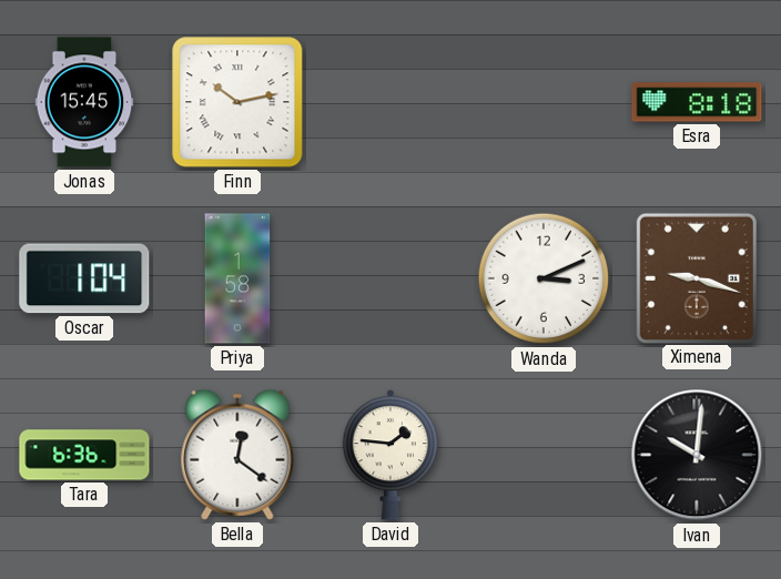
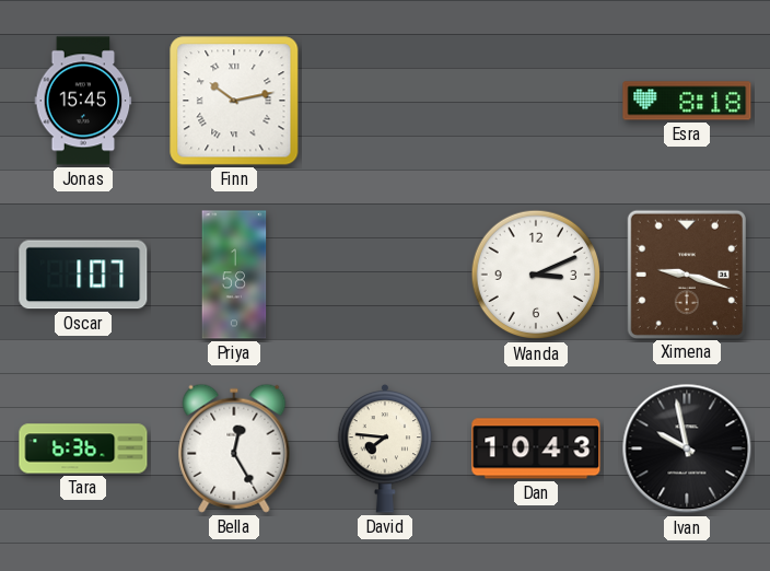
Oscar: 1:04 -> 1:07
Bella: 12:21 -> 12:25
David: 1:46 -> 7:46
Dan: none -> 10:43
Ivan: 10:01 -> 9:58
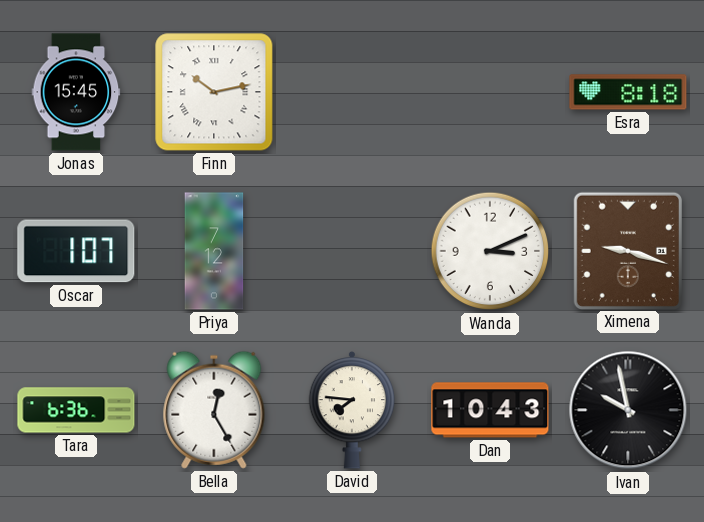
Priya: 1:58 -> 7:12
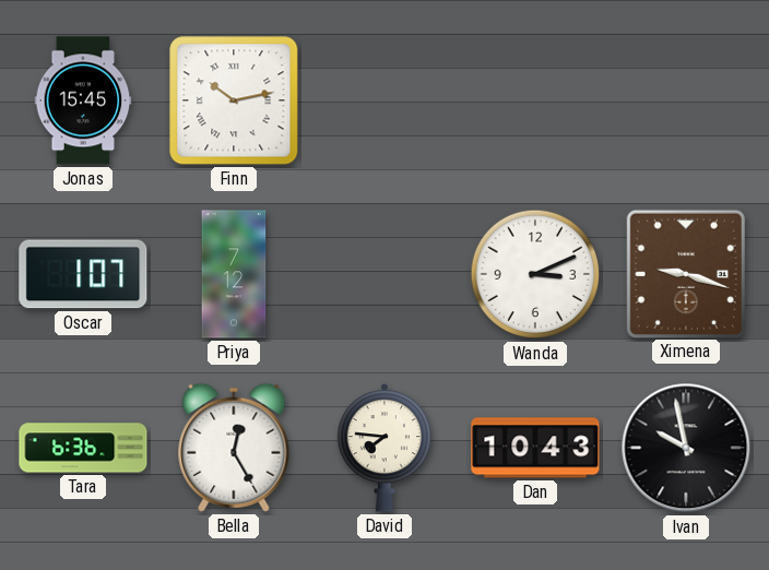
Esra: 8:18 -> none
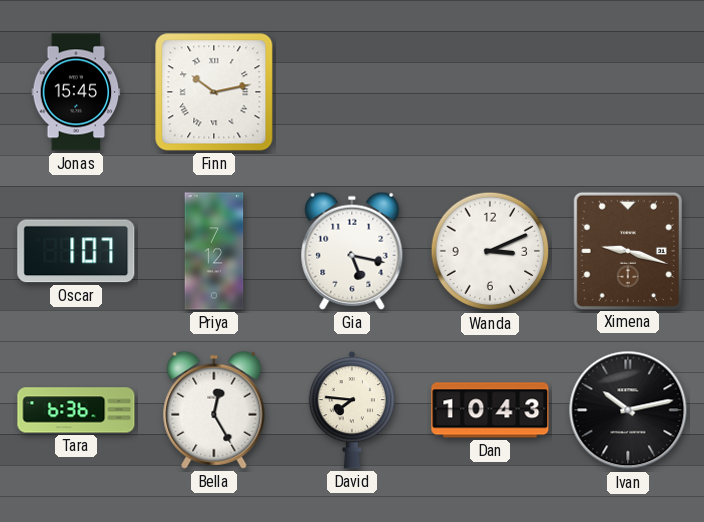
Gia: none -> 5:17
Ivan: 9:58 -> 10:13
